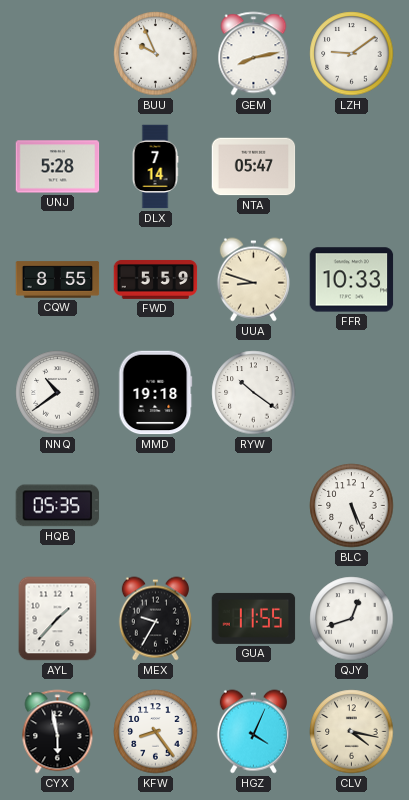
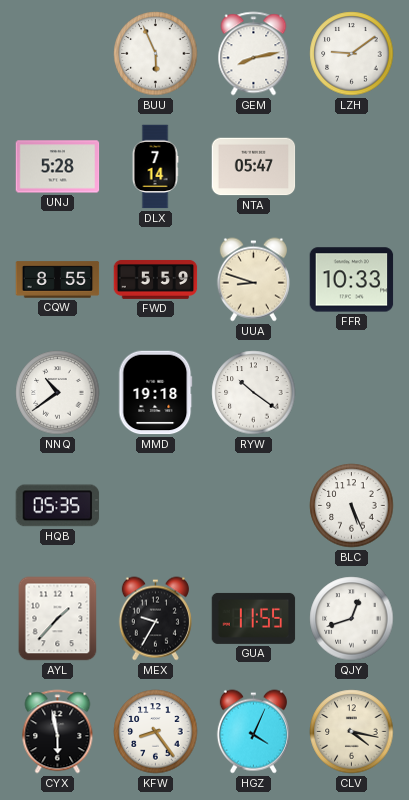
BUU: 9:56 -> 5:56
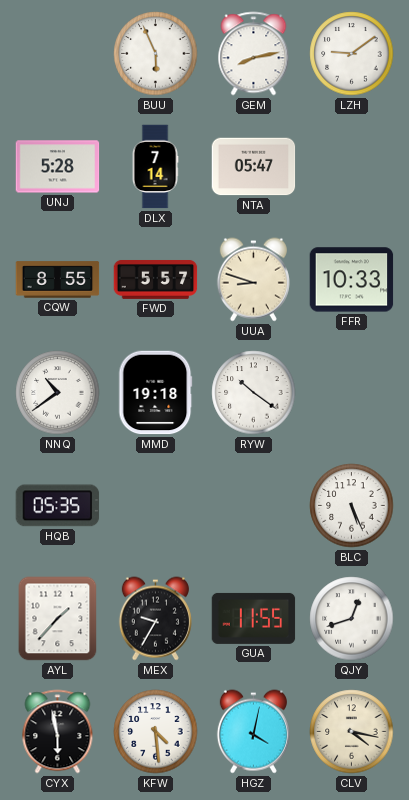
FWD: 5:59 -> 5:57
KFW: 8:24 -> 4:29
HGZ: 4:04 -> 4:02
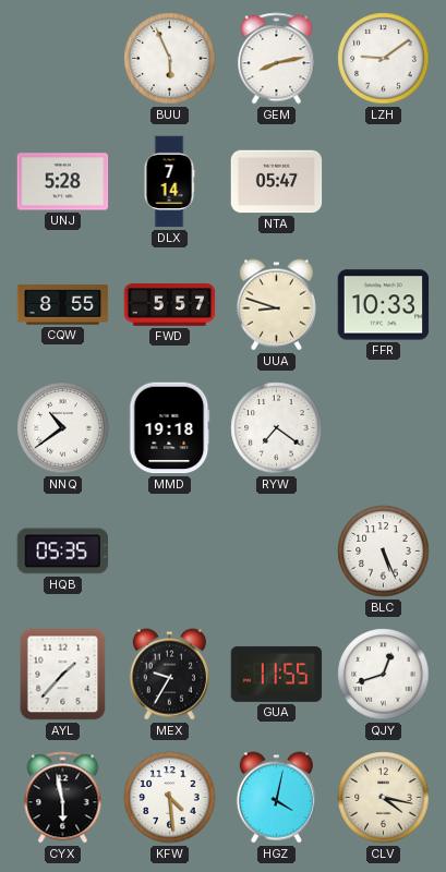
RYW: 10:21 -> 7:21
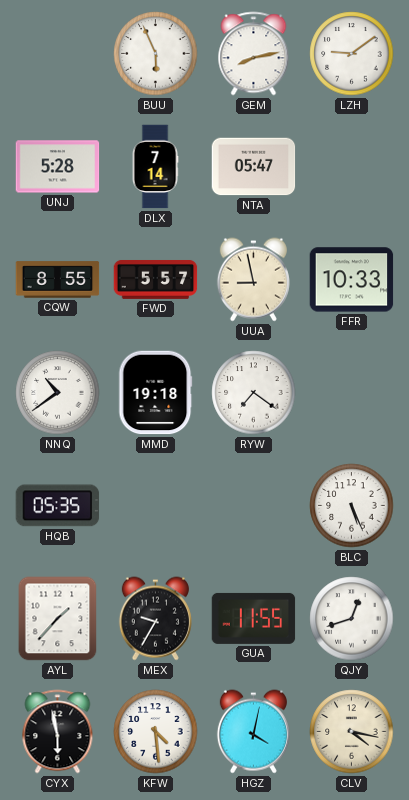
UUA: 8:48 -> 8:58
